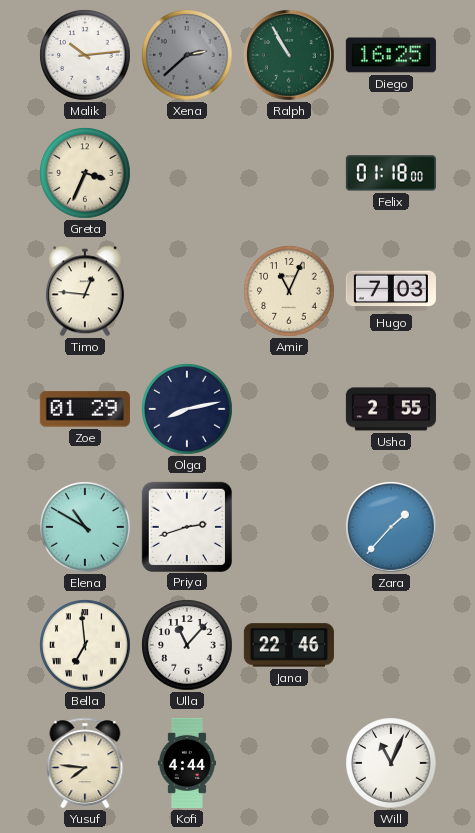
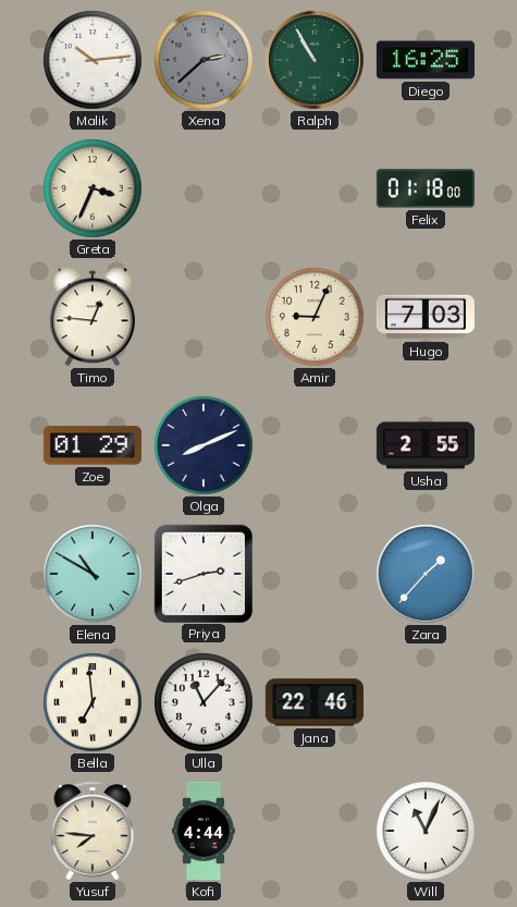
Amir: 11:04 -> 9:04
Olga: 8:13 -> 8:11
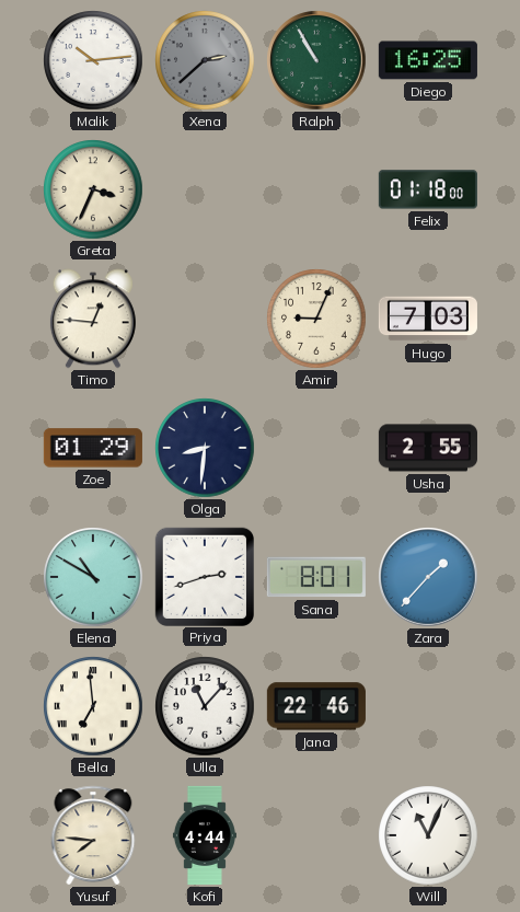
Olga: 8:11 -> 8:31
Sana: none -> 8:01
